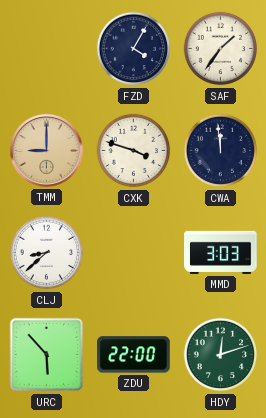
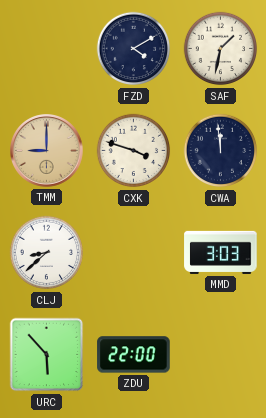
FZD: 4:05 -> 4:10
SAF: 1:36 -> 1:32
HDY: 12:12 -> none
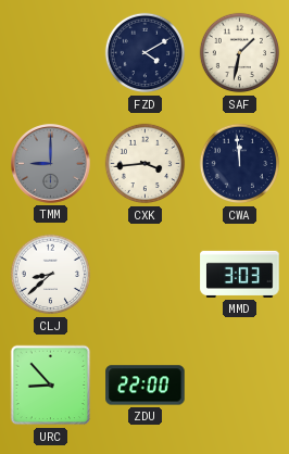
TMM dial: champagne -> grey
CXK: 3:48 -> 3:44
URC: 5:53 -> 8:53
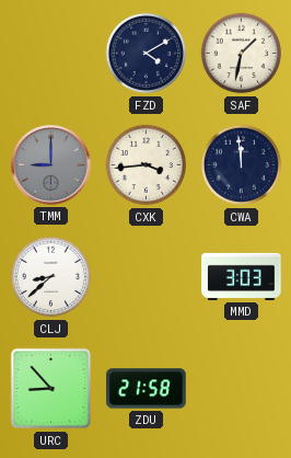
ZDU: 22:00 -> 21:58
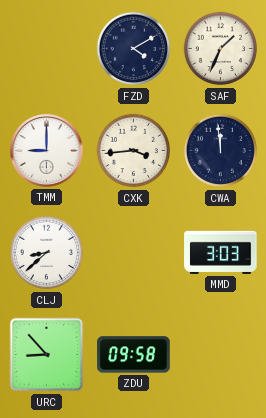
SAF: 1:32 -> 1:34
TMM dial: grey -> white
ZDU: 21:58 -> 09:58
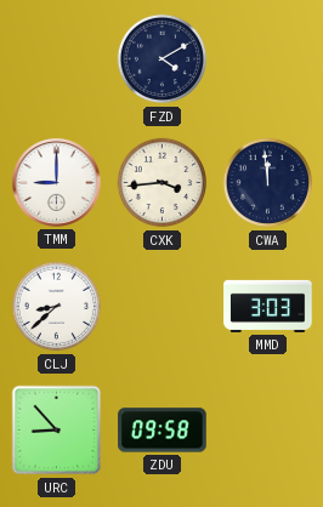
SAF: 1:34 -> none
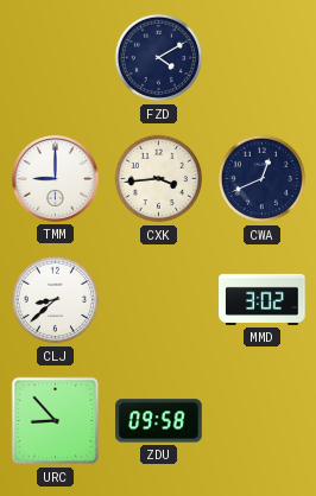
CWA: 11:59 -> 12:41
MMD: 3:03 -> 3:02
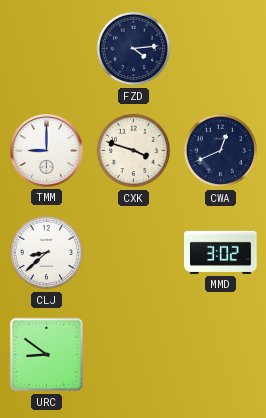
FZD: 4:10 -> 4:14
CXK: 3:44 -> 3:48
URC: 8:53 -> 8:51
ZDU: 09:58 -> none
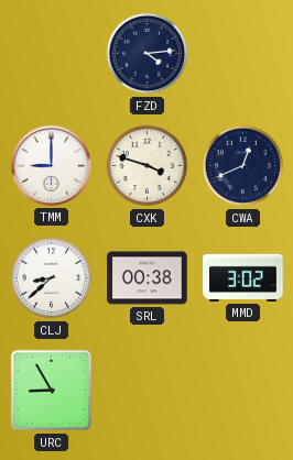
SRL: none -> 00:38
URC: 8:51 -> 8:55
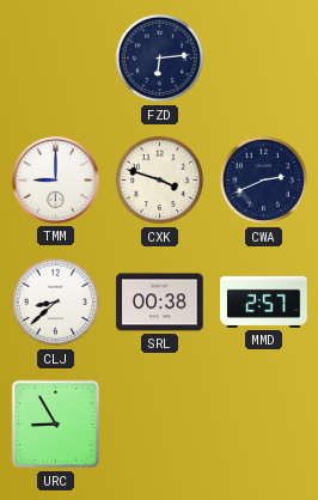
FZD: 4:14 -> 6:14
CWA: 12:41 -> 2:41
MMD: 3:02 -> 2:57
